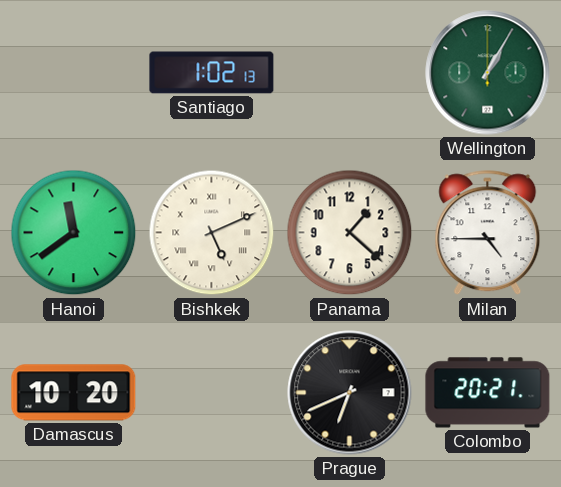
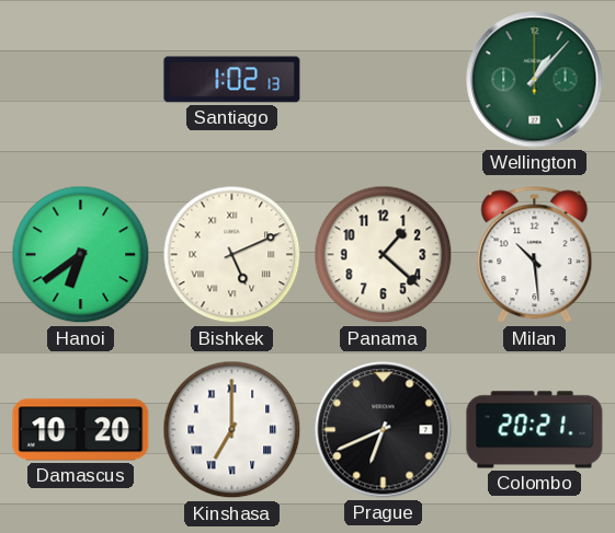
Wellington: 1:05 -> 1:07
Hanoi: 11:39 -> 6:39
Milan: 4:45 -> 10:29
Kinshasa: none -> 7:00
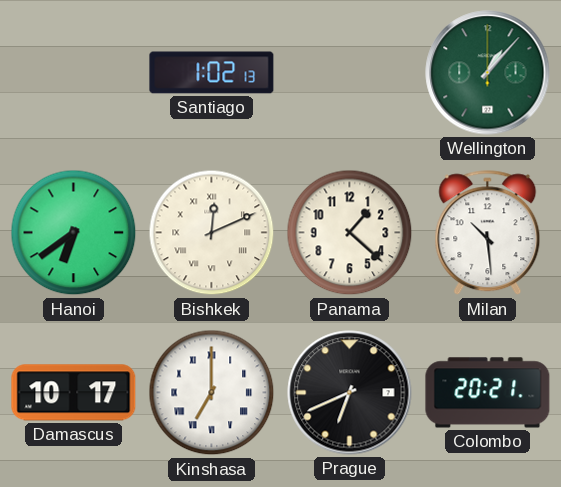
Bishkek: 5:11 -> 12:11
Damascus: 10:20 -> 10:17
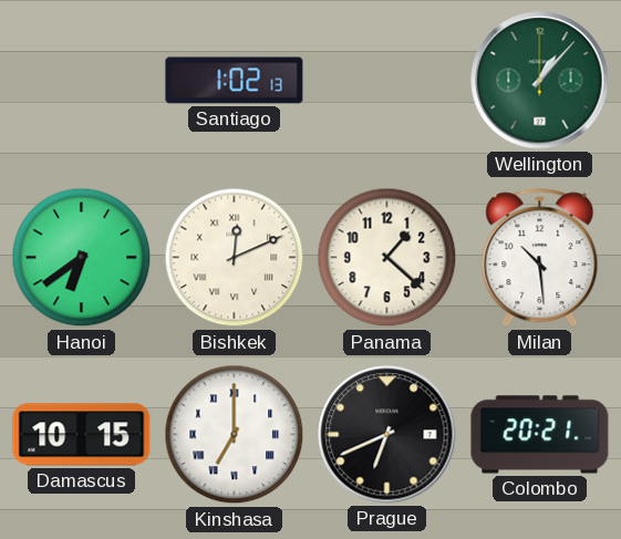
Damascus: 10:17 -> 10:15
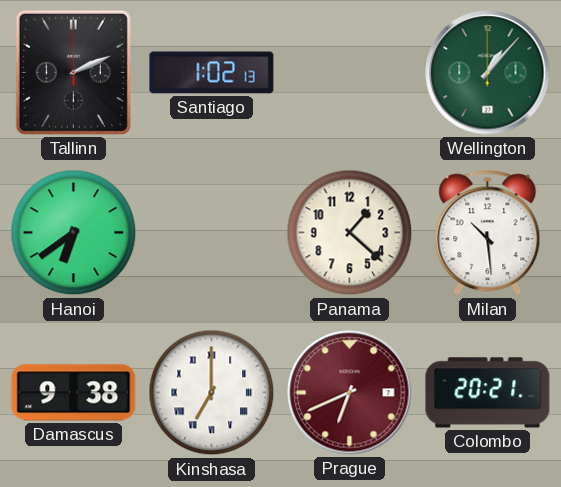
Tallinn: none -> 2:11
Bishkek: 12:11 -> none
Damascus: 10:15 -> 9:38
Prague dial: black -> burgundy
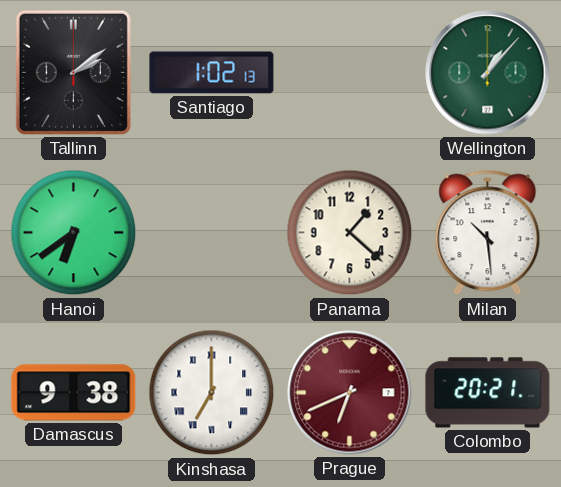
Tallinn: 2:11 -> 2:09
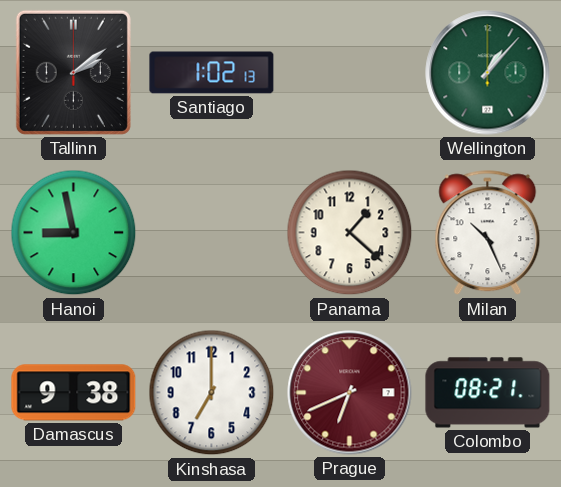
Hanoi: 6:39 -> 8:58
Milan: 10:29 -> 10:26
Kinshasa numerals: Roman -> Arabic
Colombo: 20:21 -> 08:21
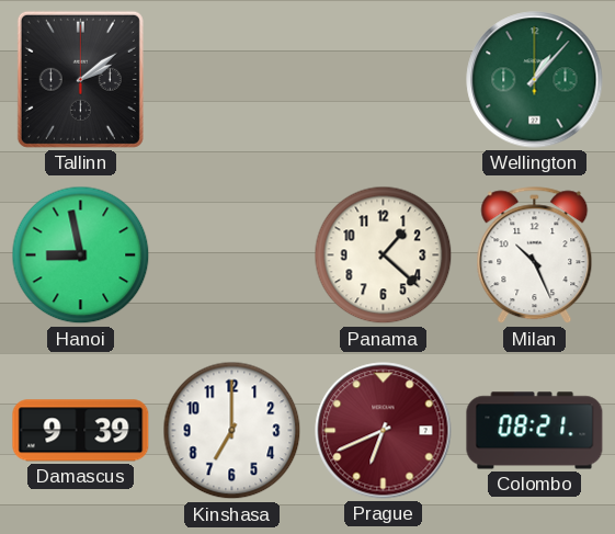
Santiago: 1:02 -> none
Damascus: 9:38 -> 9:39
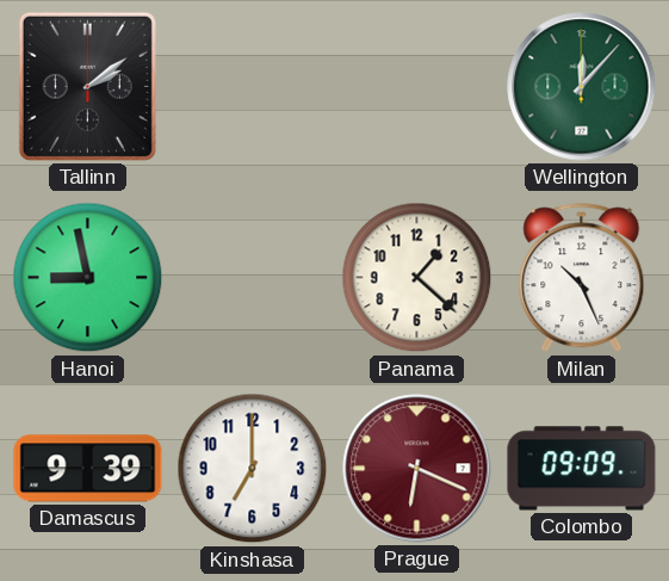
Wellington: 1:07 -> 12:07
Prague: 6:41 -> 6:19
Colombo: 08:21 -> 09:09
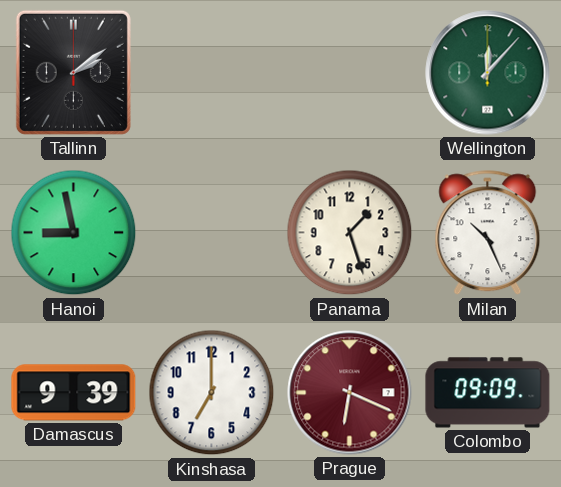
Panama: 1:22 -> 1:27
